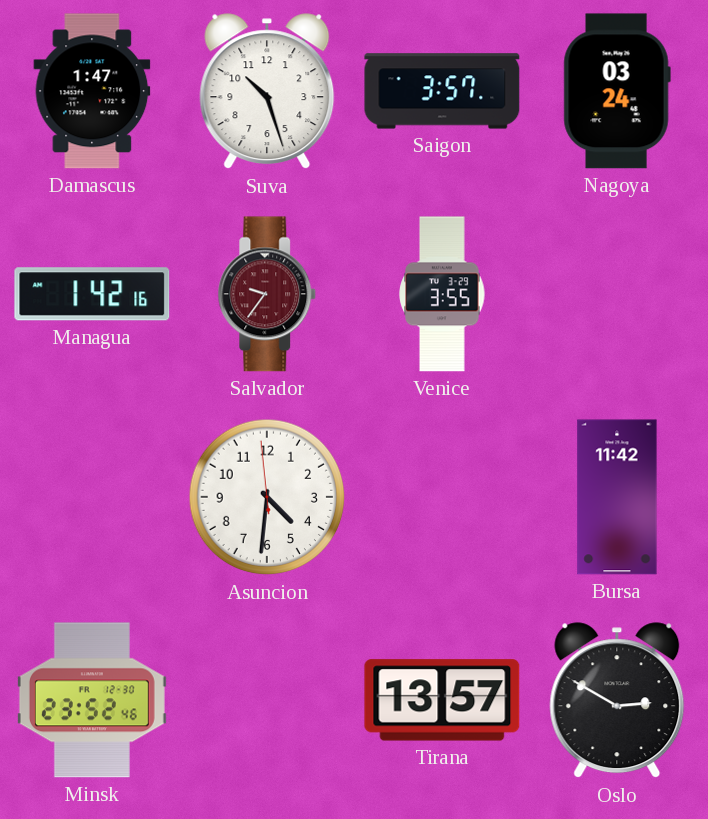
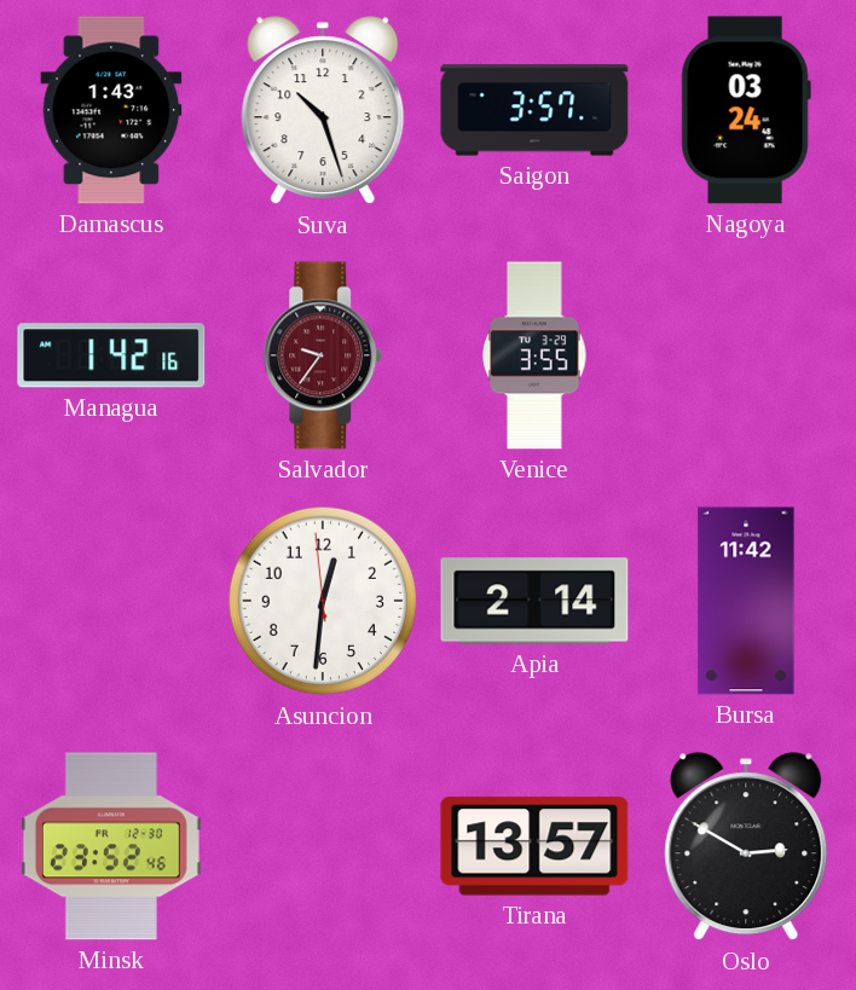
Damascus: 1:47 -> 1:43
Asuncion: 4:30 -> 12:30
Apia: none -> 2:14
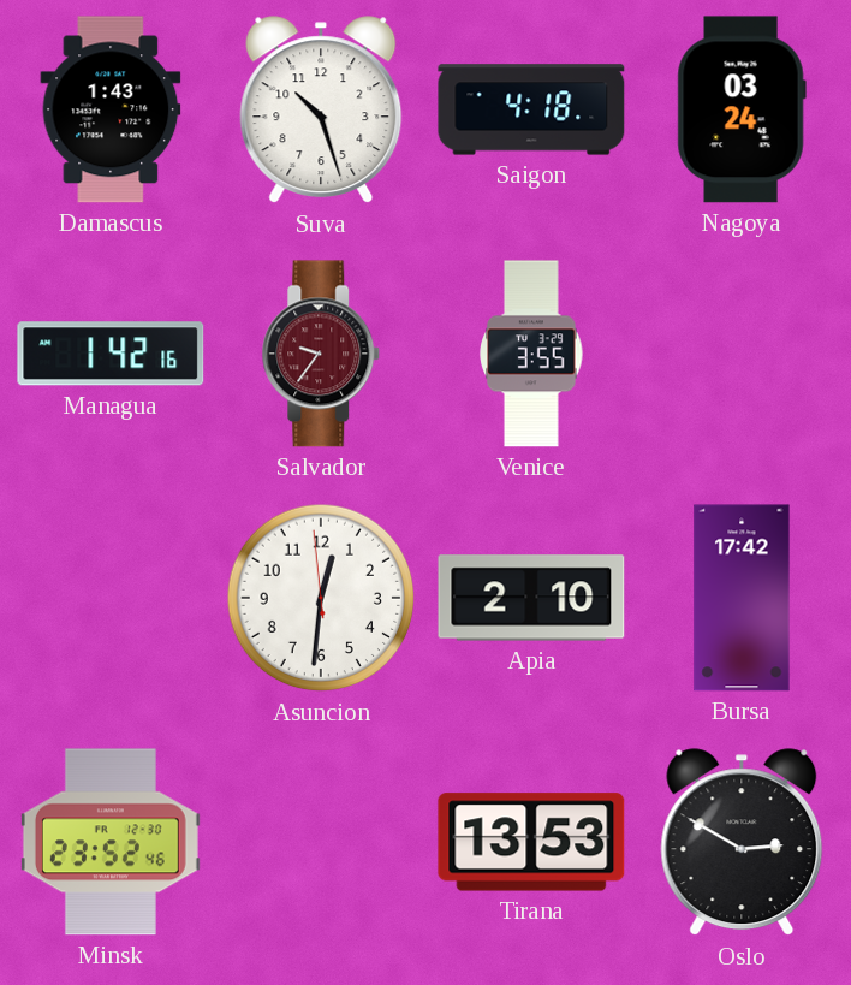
Saigon: 3:57 -> 4:18
Apia: 2:14 -> 2:10
Bursa: 11:42 -> 17:42
Tirana: 13:57 -> 13:53
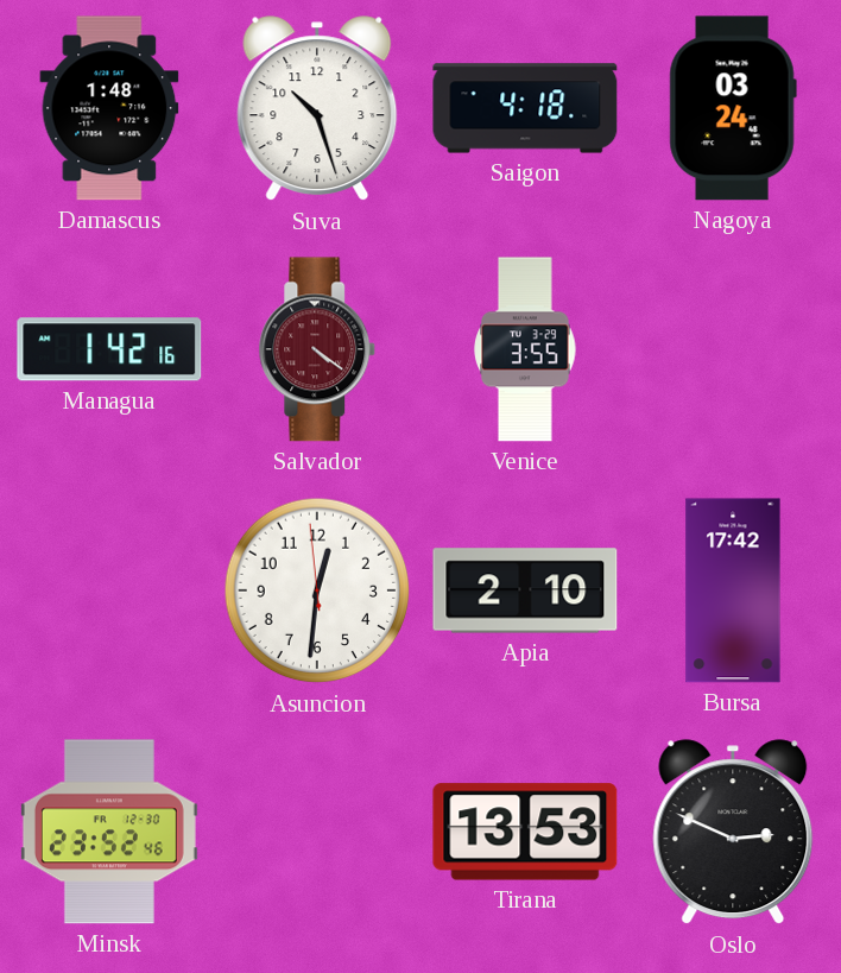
Damascus: 1:43 -> 1:48
Salvador: 9:36 -> 4:21
Oslo: 2:50 -> 2:49
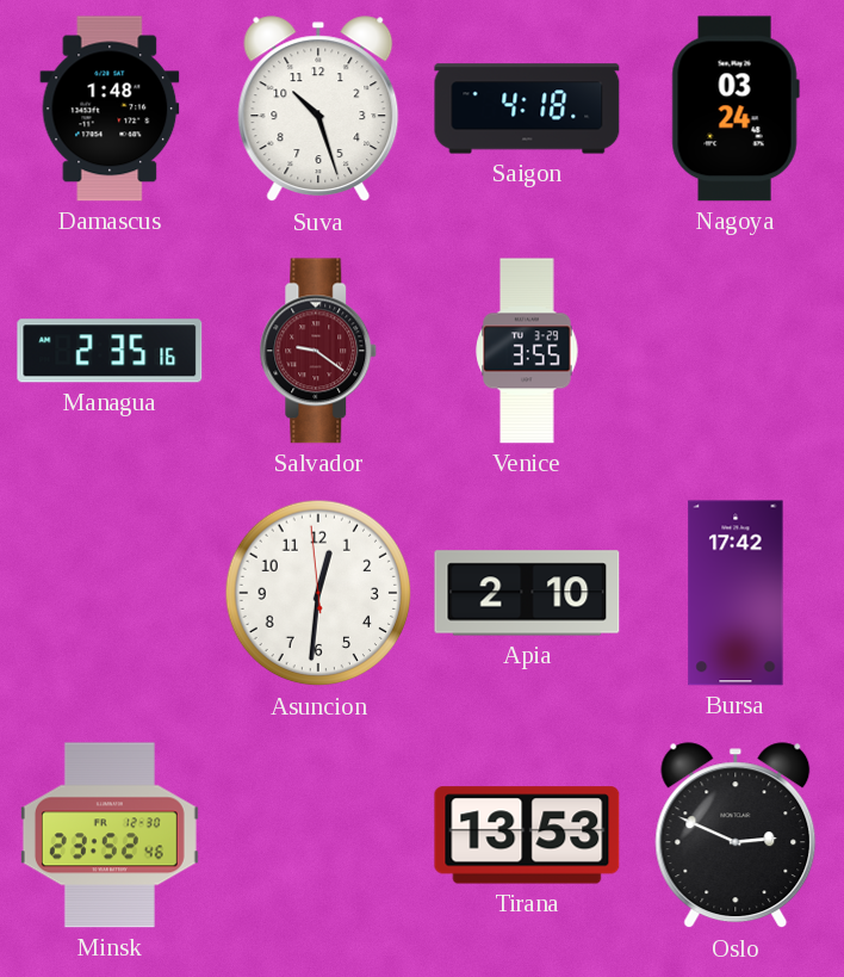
Managua: 1:42 -> 2:35
Salvador: 4:21 -> 9:21
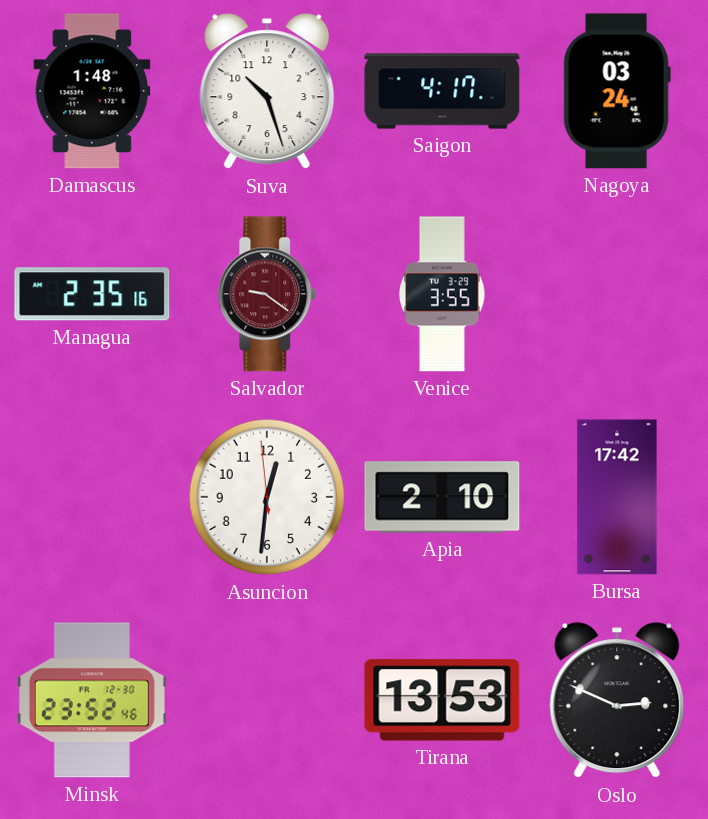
Saigon: 4:18 -> 4:17
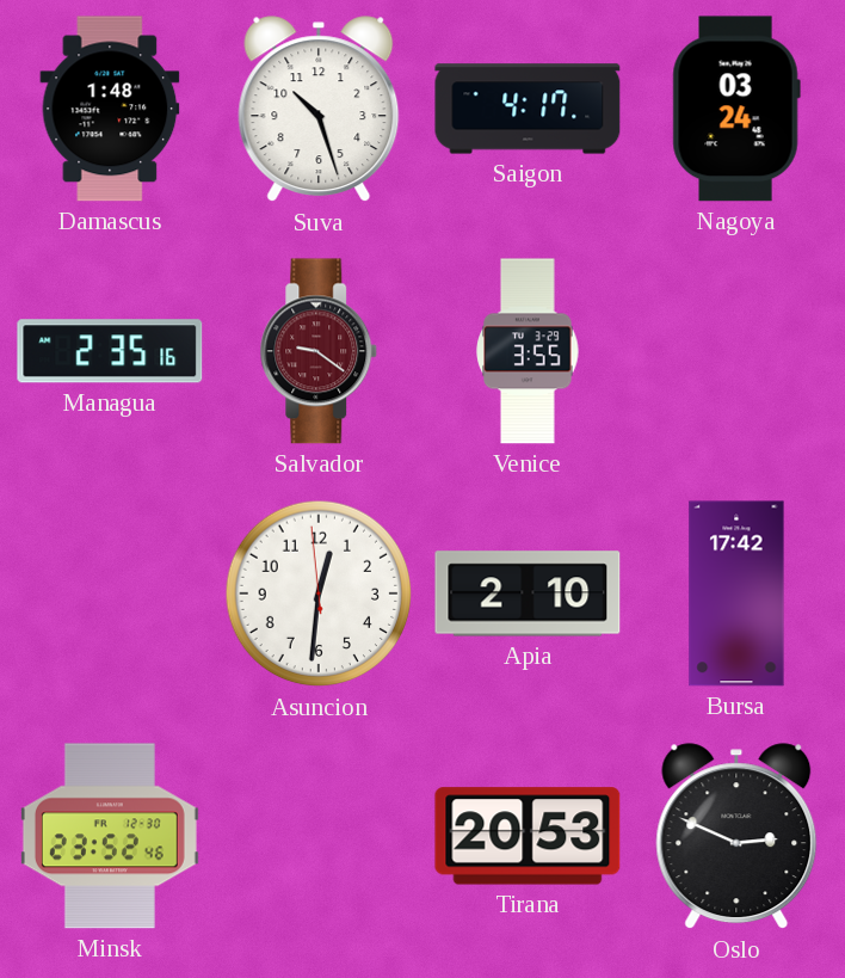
Tirana: 13:53 -> 20:53
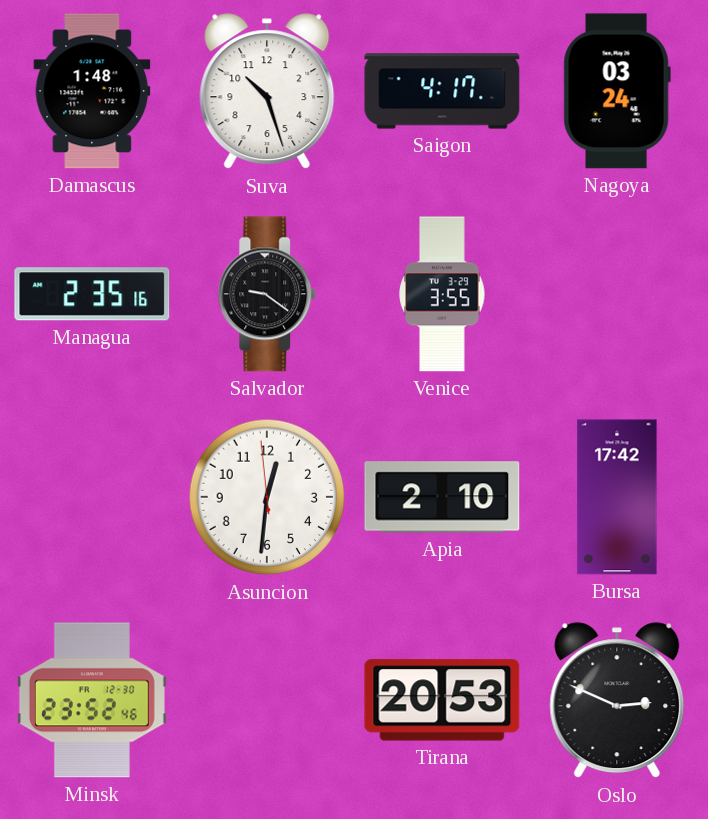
Salvador dial: burgundy -> black
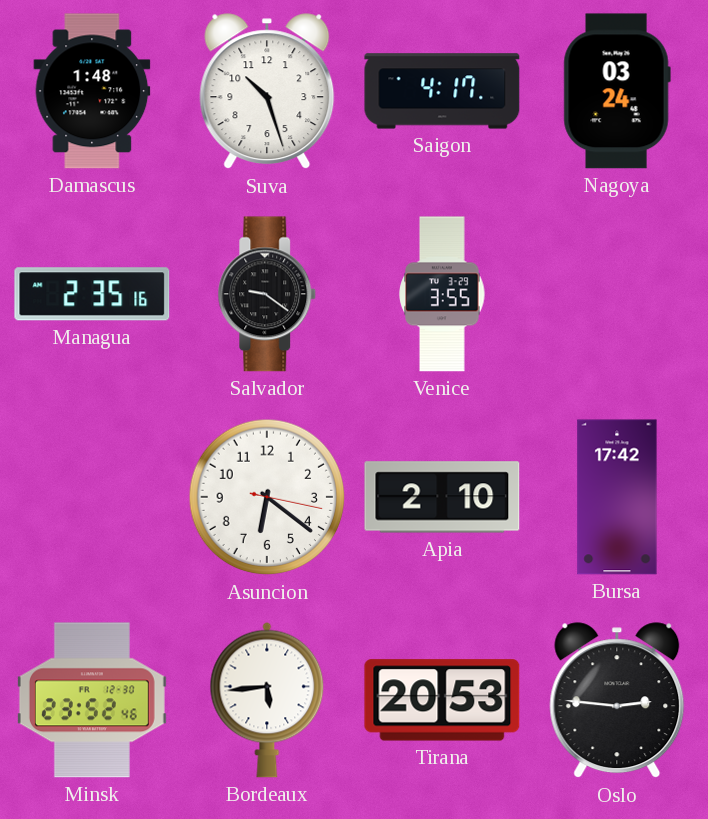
Asuncion: 12:30 -> 6:21
Bordeaux: none -> 5:44
Oslo: 2:49 -> 2:46
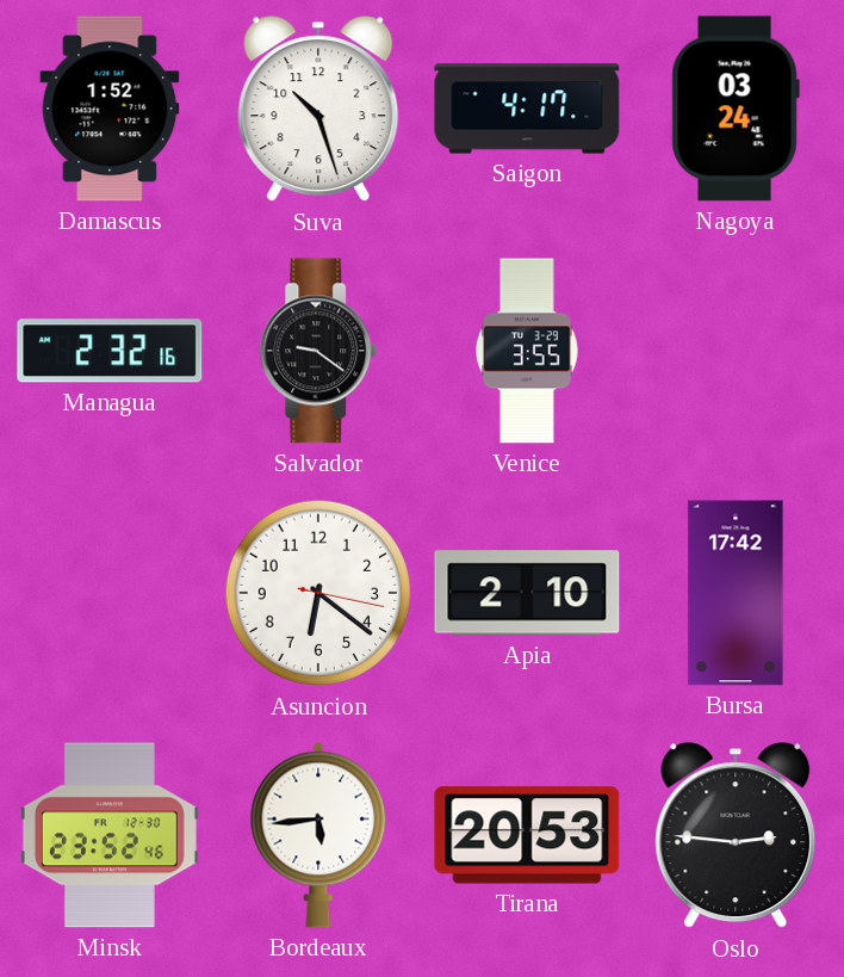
Damascus: 1:48 -> 1:52
Managua: 2:35 -> 2:32
